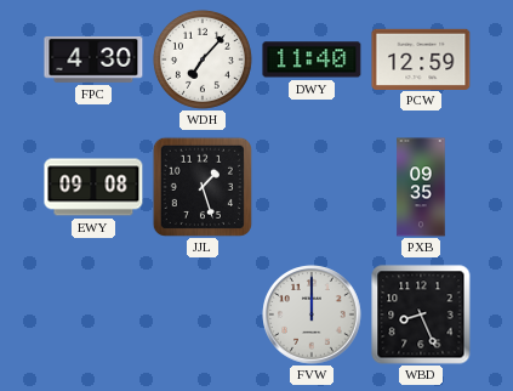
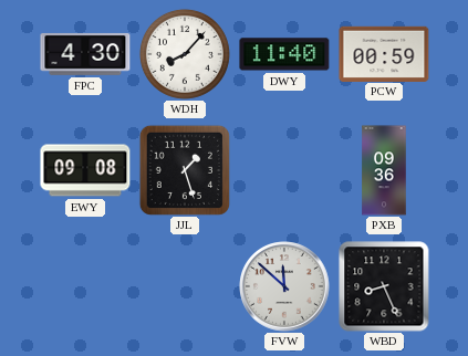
WDH: 7:07 -> 8:07
PCW: 12:59 -> 00:59
PXB: 09:35 -> 09:36
FVW: 12:00 -> 11:52
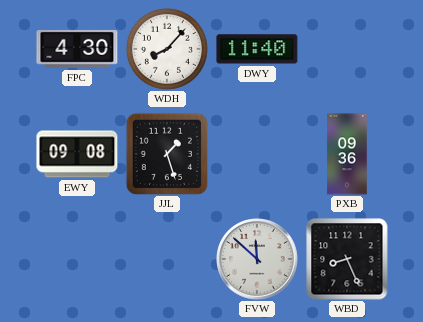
PCW: 00:59 -> none
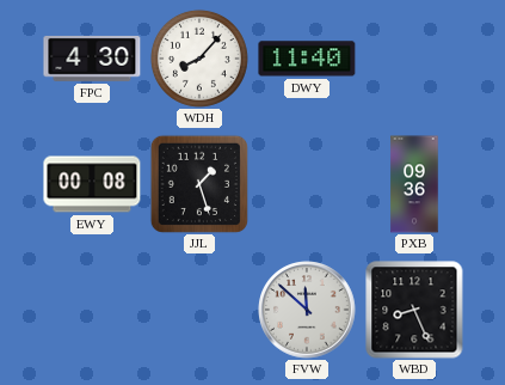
EWY: 09:08 -> 00:08
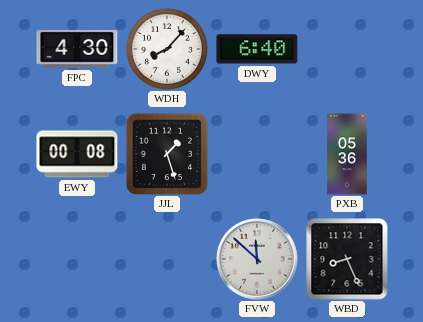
DWY: 11:40 -> 6:40
PXB: 09:36 -> 05:36
